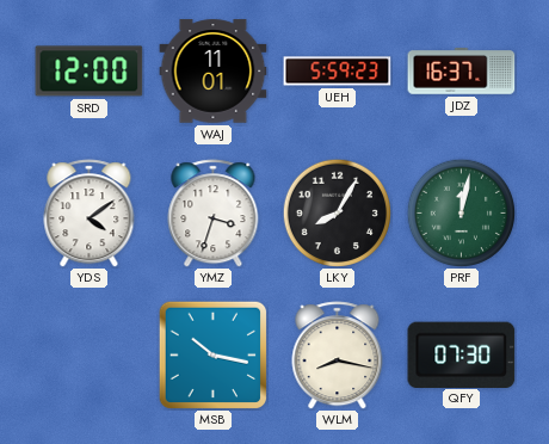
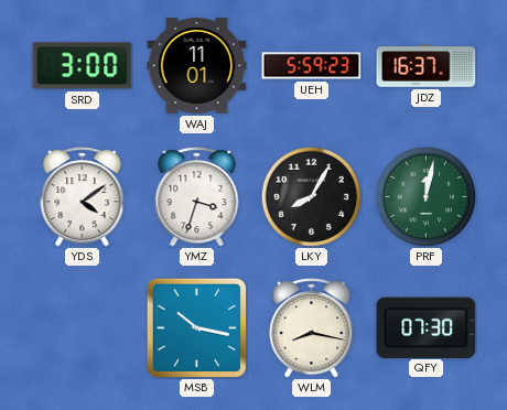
SRD: 12:00 -> 3:00
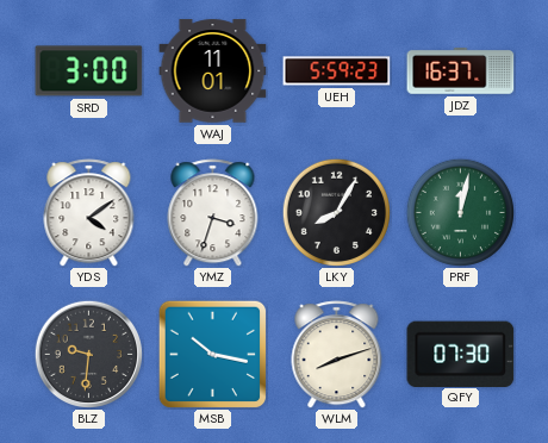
BLZ: none -> 9:31
WLM: 8:17 -> 8:12
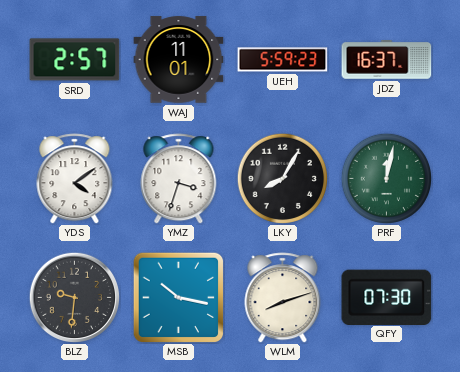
SRD: 3:00 -> 2:57
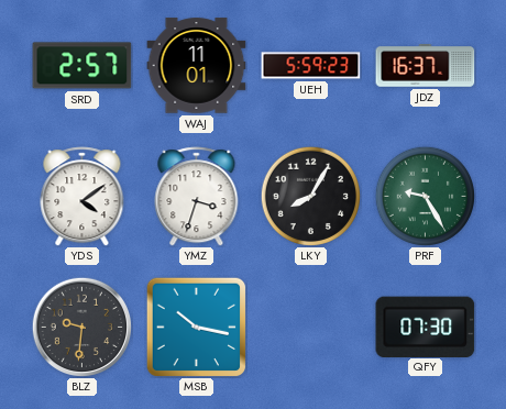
PRF: 12:02 -> 9:25
WLM: 8:12 -> none
